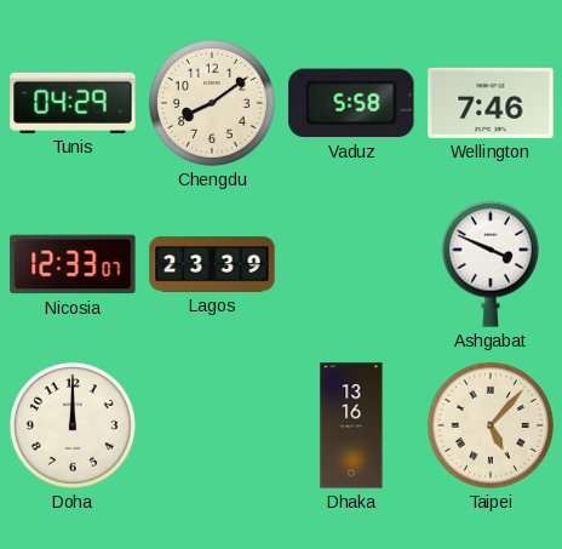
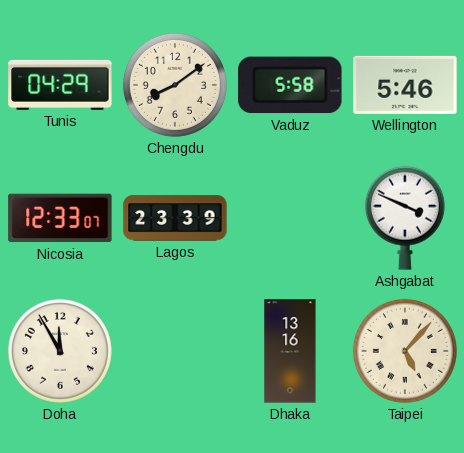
Wellington: 7:46 -> 5:46
Doha: 12:00 -> 11:55
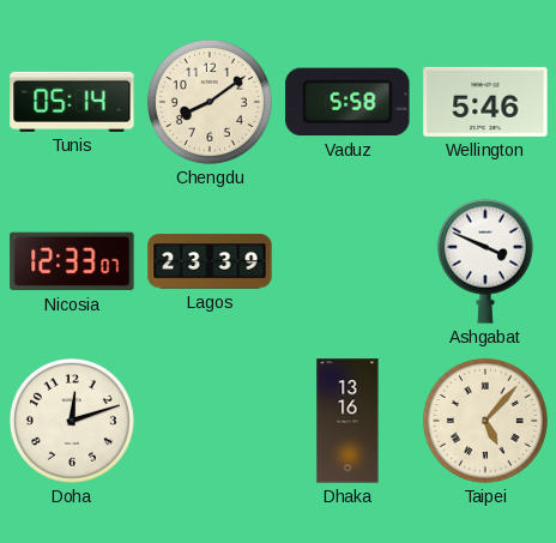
Tunis: 04:29 -> 05:14
Doha: 11:55 -> 12:12
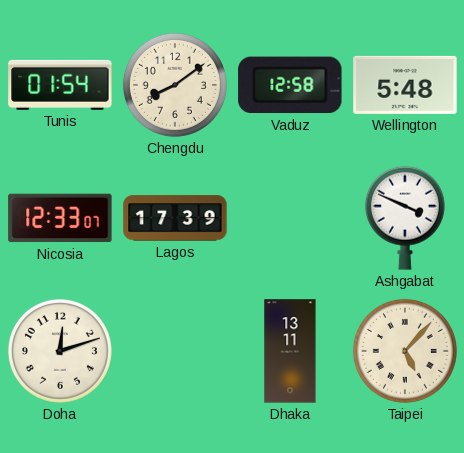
Tunis: 05:14 -> 01:54
Vaduz: 5:58 -> 12:58
Wellington: 5:46 -> 5:48
Lagos: 23:39 -> 17:39
Dhaka: 13:16 -> 13:11
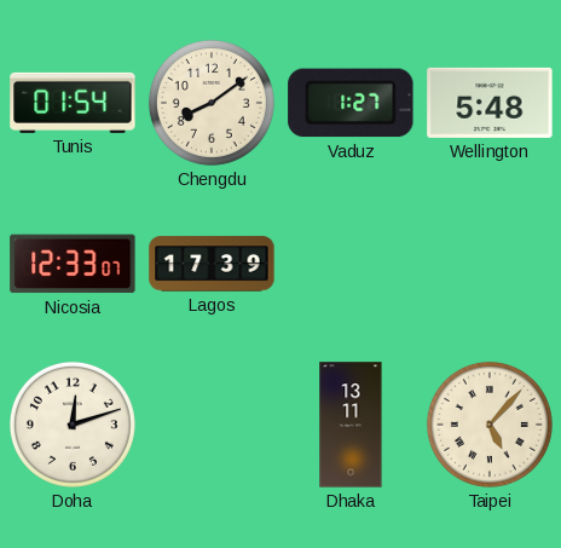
Vaduz: 12:58 -> 1:27
Ashgabat: 3:49 -> none
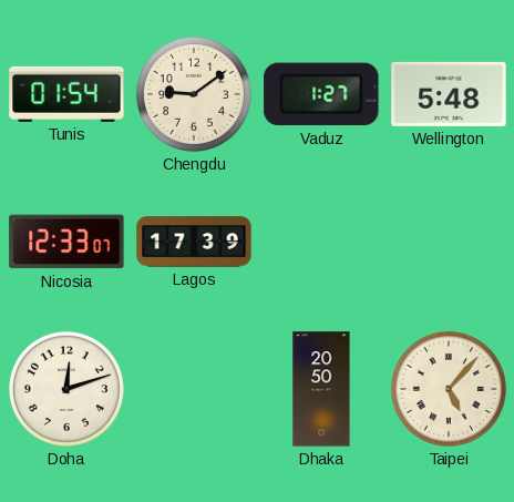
Chengdu: 8:09 -> 9:09
Dhaka: 13:11 -> 20:50
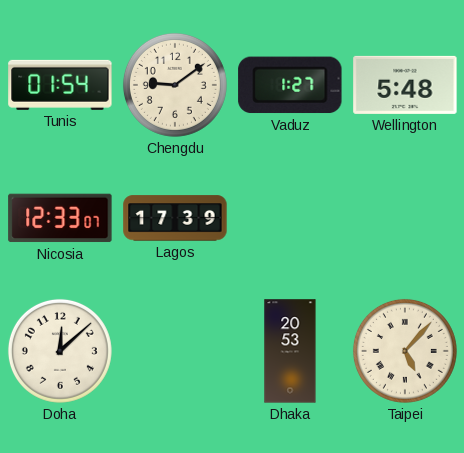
Doha: 12:12 -> 12:08
Dhaka: 20:50 -> 20:53
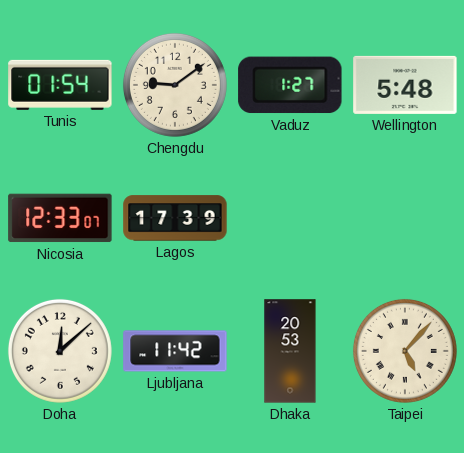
Ljubljana: none -> 11:42
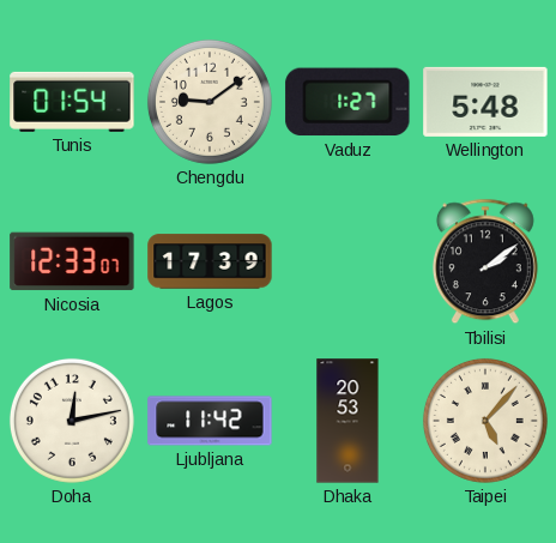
Tbilisi: none -> 2:09
Doha: 12:08 -> 12:13
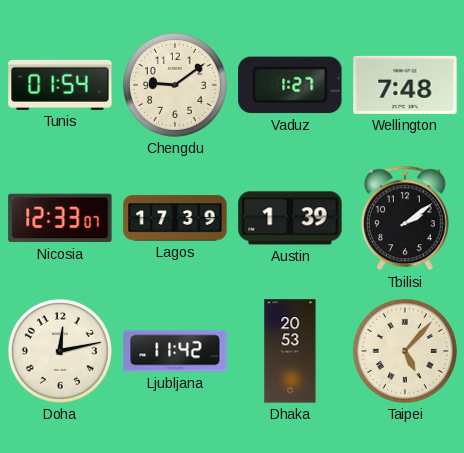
Wellington: 5:48 -> 7:48
Austin: none -> 1:39
